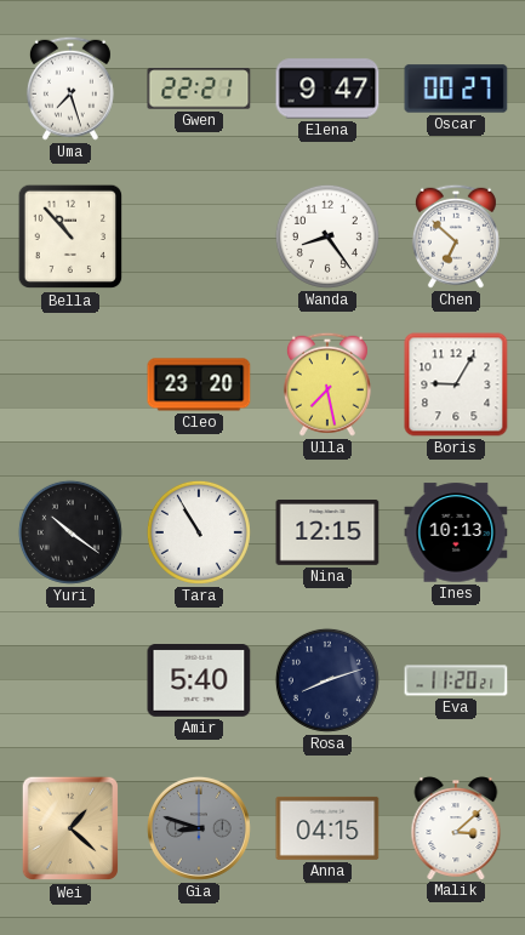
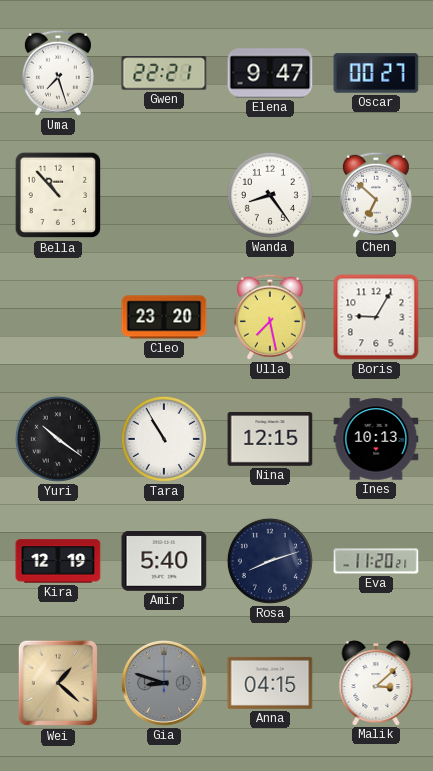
Kira: none -> 12:19
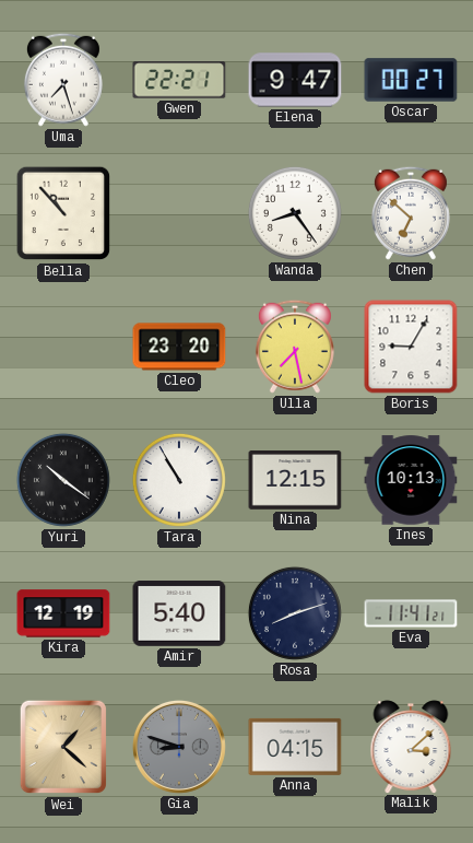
Eva: 11:20 -> 11:41
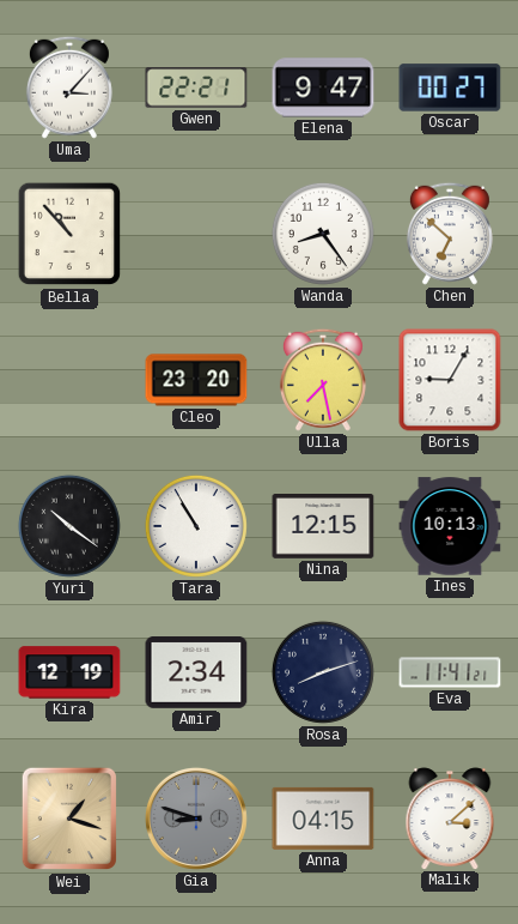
Uma: 7:27 -> 3:07
Amir: 5:40 -> 2:34
Wei: 1:22 -> 1:18
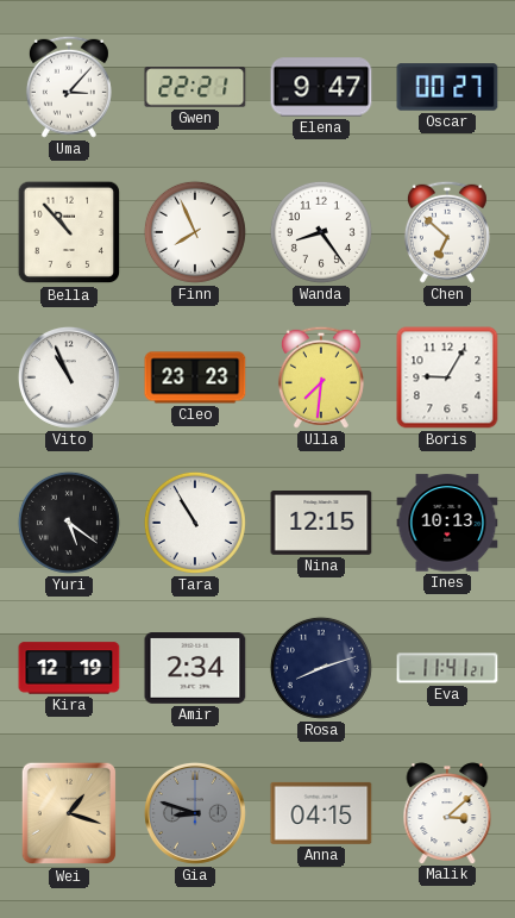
Finn: none -> 7:56
Vito: none -> 10:56
Cleo: 23:20 -> 23:23
Ulla: 7:28 -> 7:31
Yuri: 10:21 -> 5:21
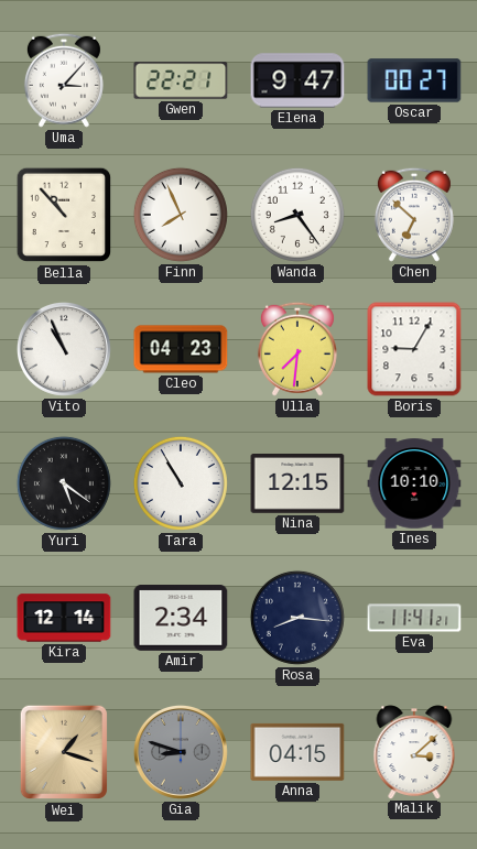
Cleo: 23:23 -> 04:23
Ines: 10:13 -> 10:10
Kira: 12:19 -> 12:14
Rosa: 8:12 -> 8:16
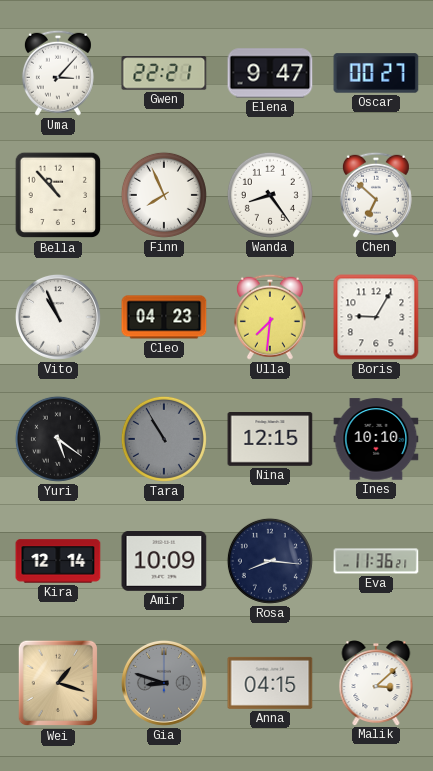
Tara dial: white -> grey
Amir: 2:34 -> 10:09
Eva: 11:41 -> 11:36
